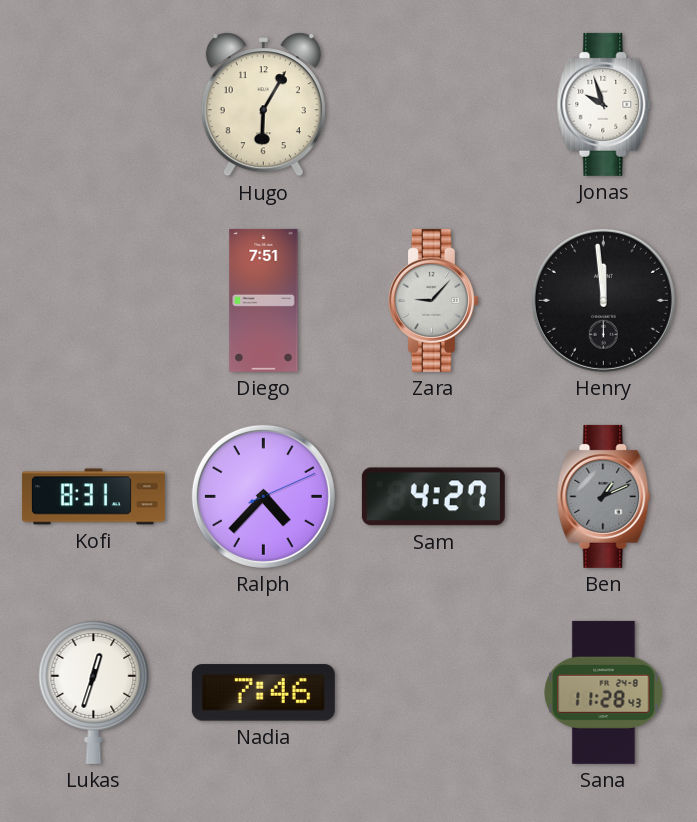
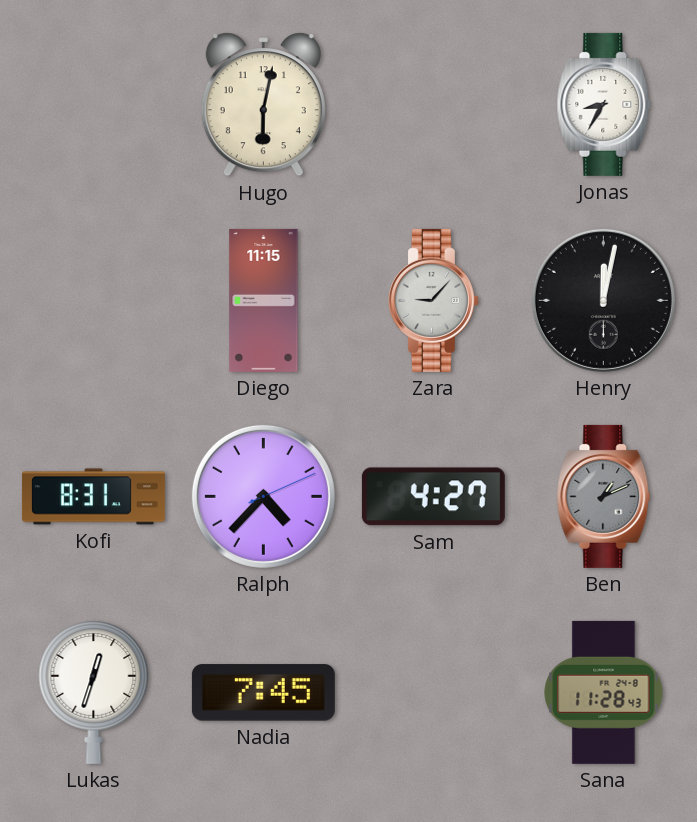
Hugo: 6:05 -> 6:02
Jonas: 9:57 -> 8:35
Diego: 7:51 -> 11:15
Henry: 11:59 -> 12:02
Nadia: 7:46 -> 7:45
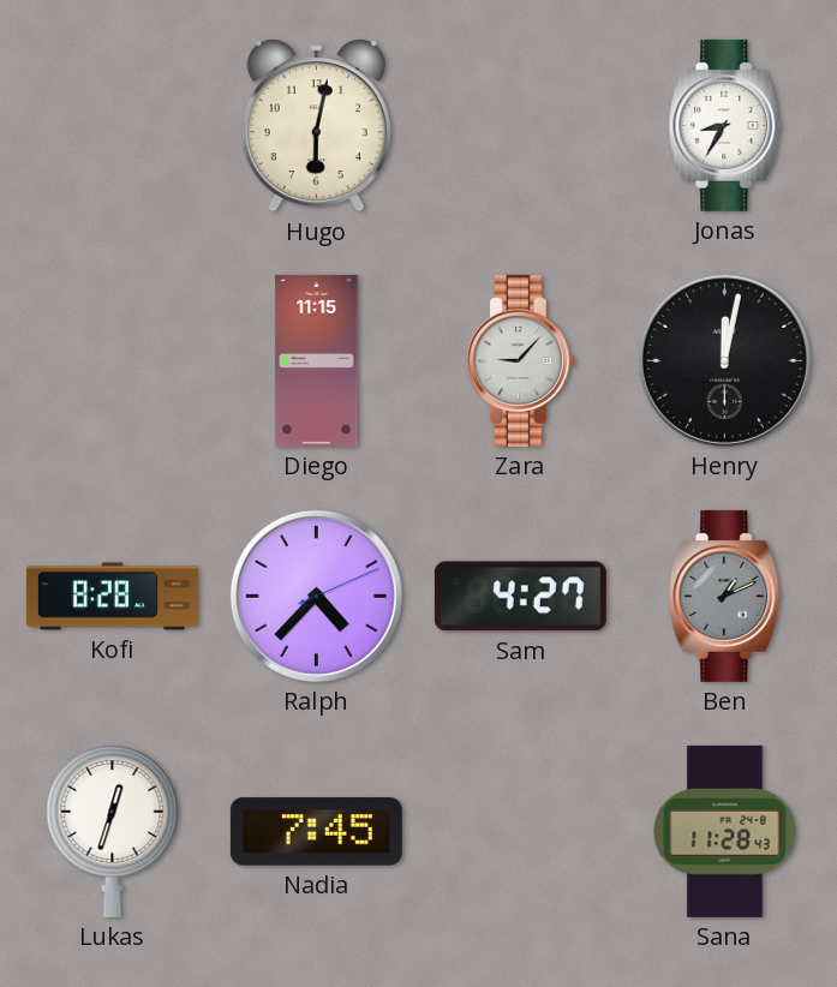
Kofi: 8:31 -> 8:28
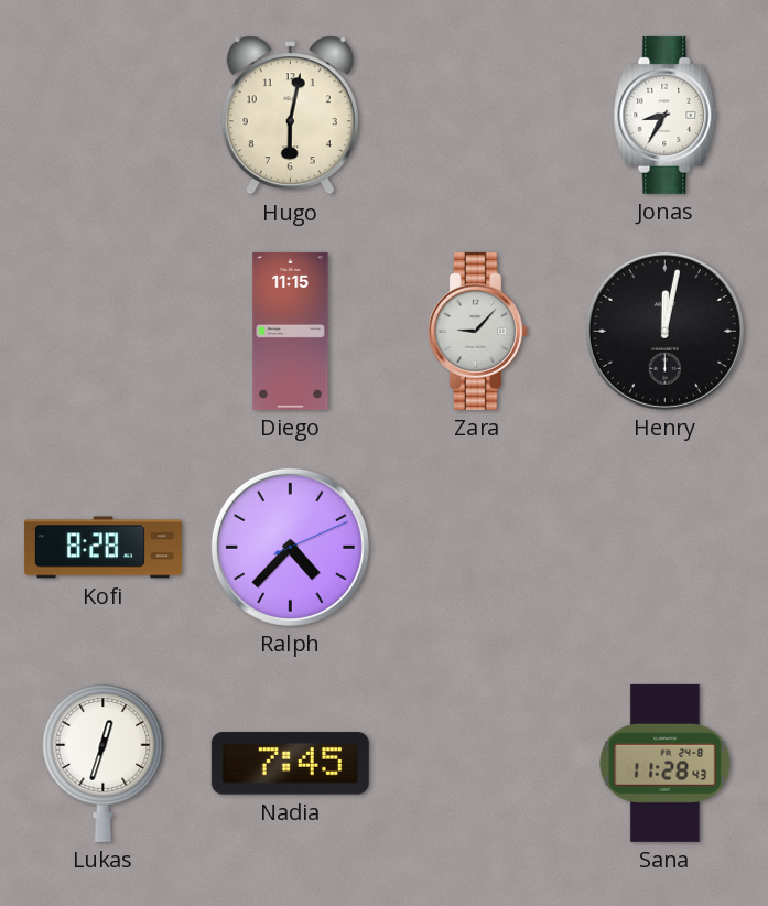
Sam: 4:27 -> none
Ben: 1:11 -> none
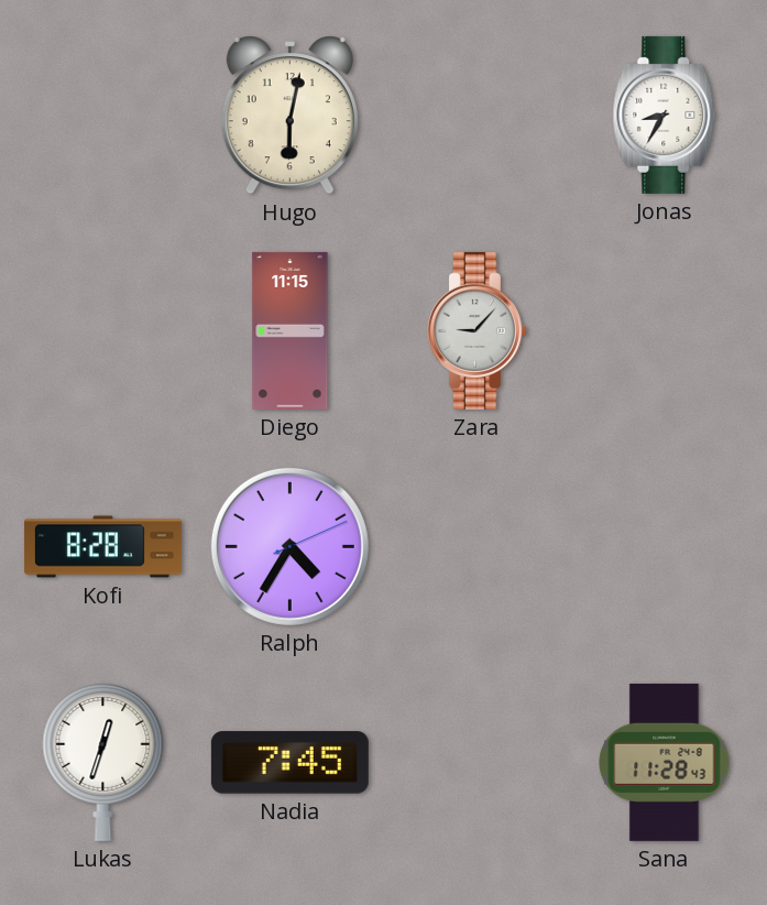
Henry: 12:02 -> none
Ralph: 4:37 -> 4:35
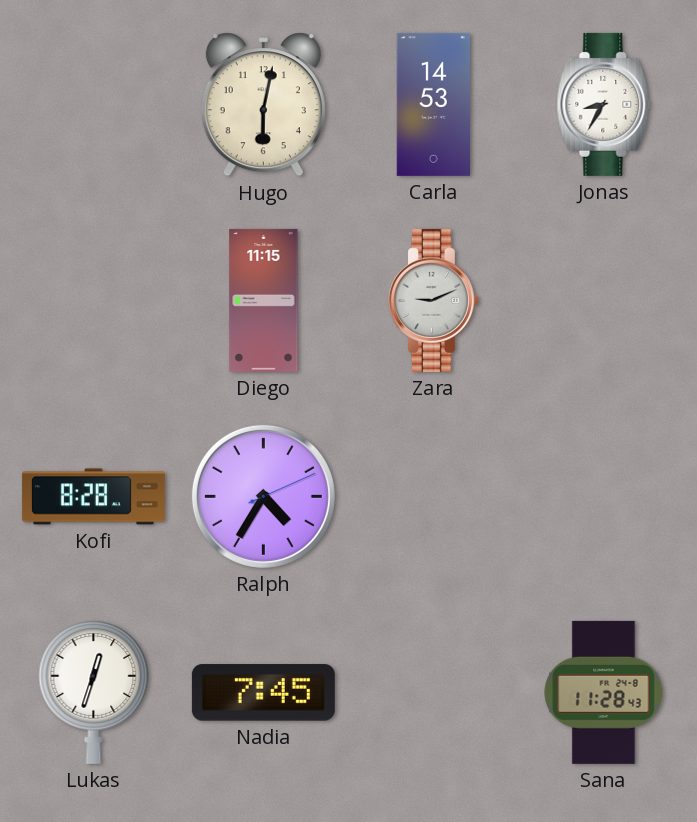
Carla: none -> 14:53
Zara: 9:07 -> 9:11
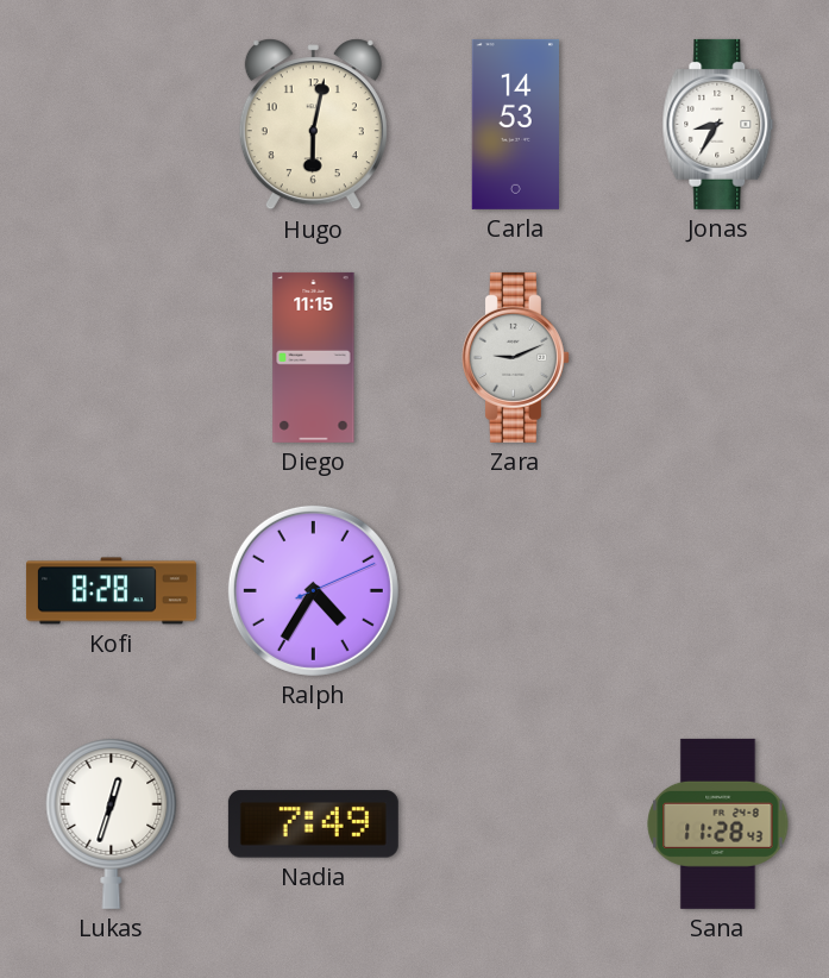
Nadia: 7:45 -> 7:49
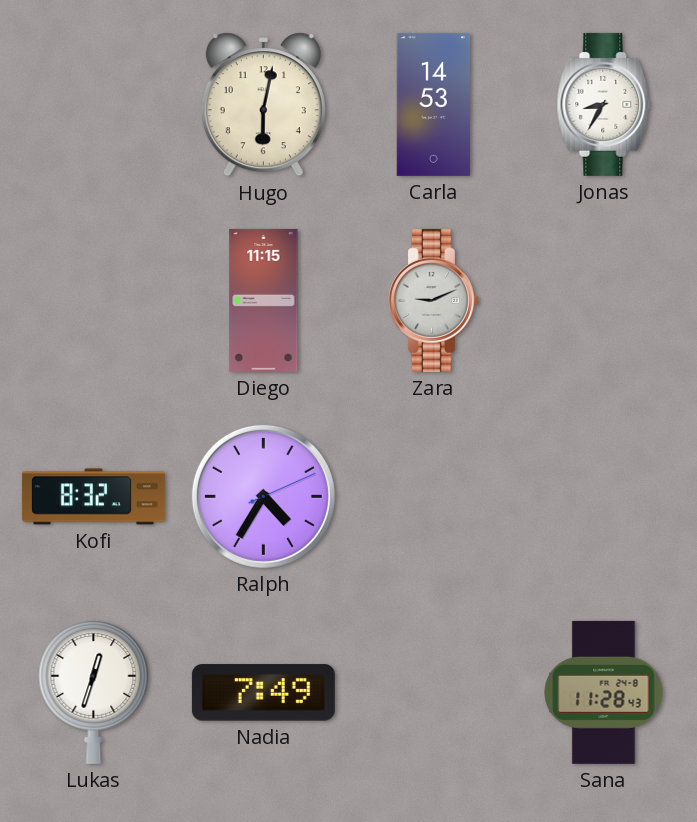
Kofi: 8:28 -> 8:32
